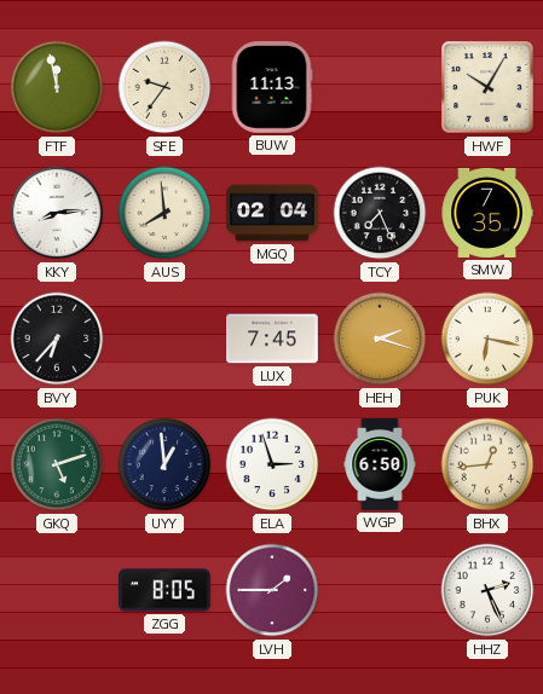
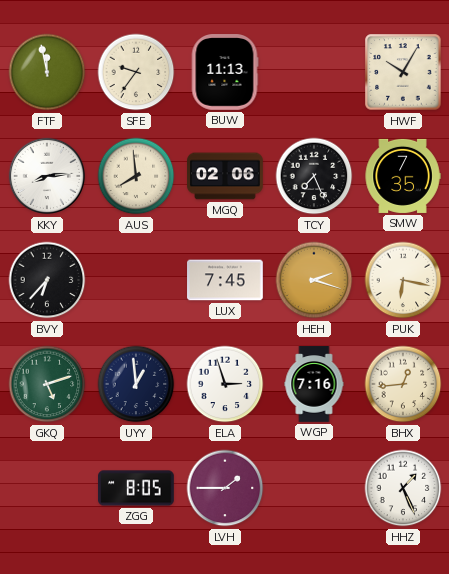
MGQ: 02:04 -> 02:06
WGP: 6:50 -> 7:16
HHZ: 2:26 -> 1:26
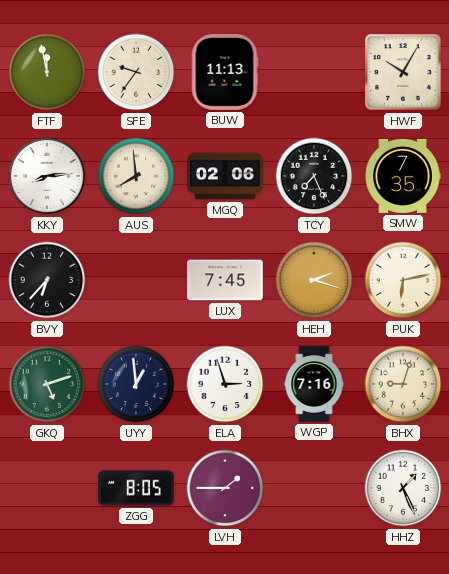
PUK: 6:17 -> 6:13
BHX: 12:44 -> 9:03
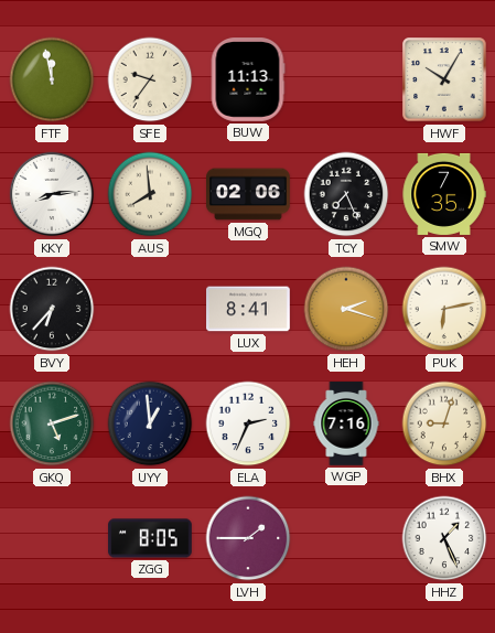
LUX: 7:45 -> 8:41
ELA: 2:57 -> 2:34
